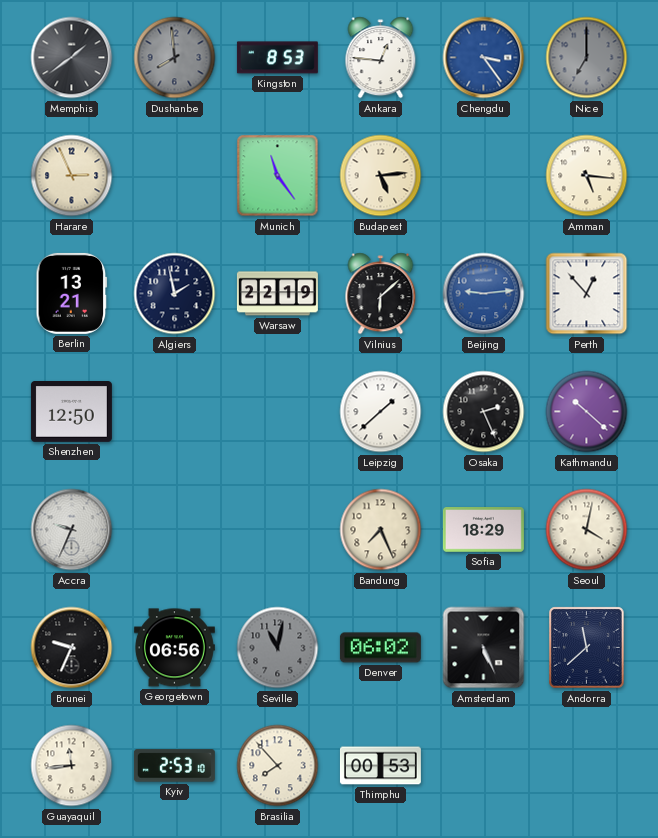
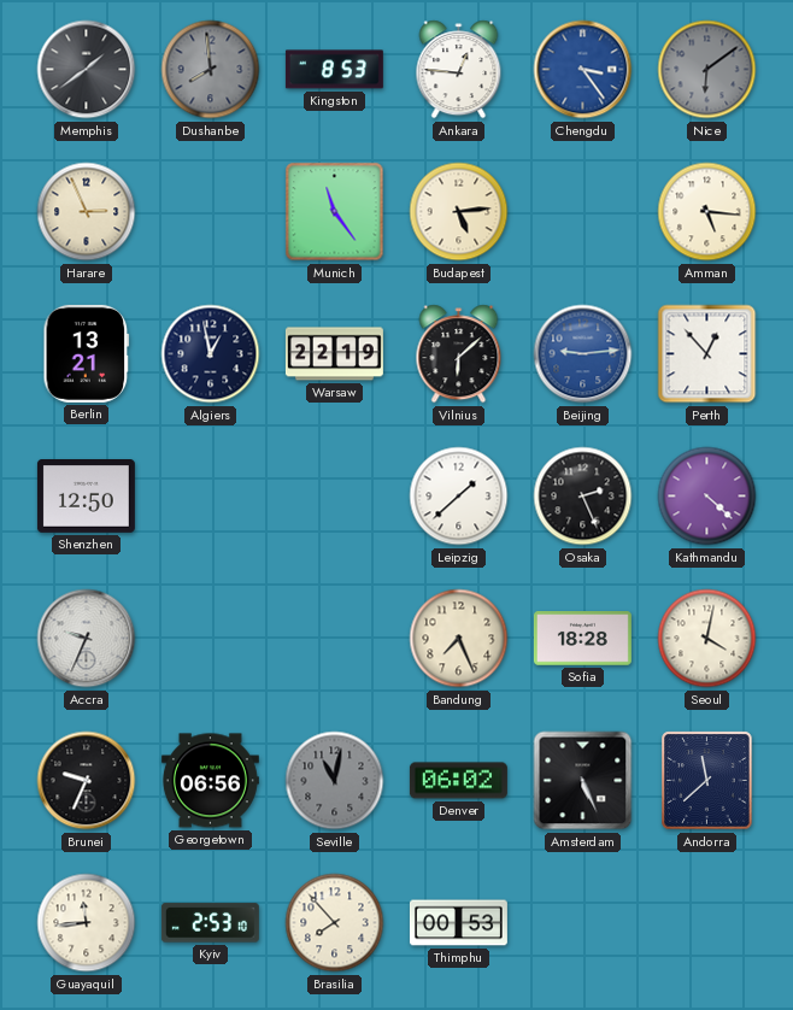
Nice: 7:00 -> 6:09
Algiers: 1:58 -> 12:58
Kathmandu: 10:22 -> 4:22
Sofia: 18:29 -> 18:28
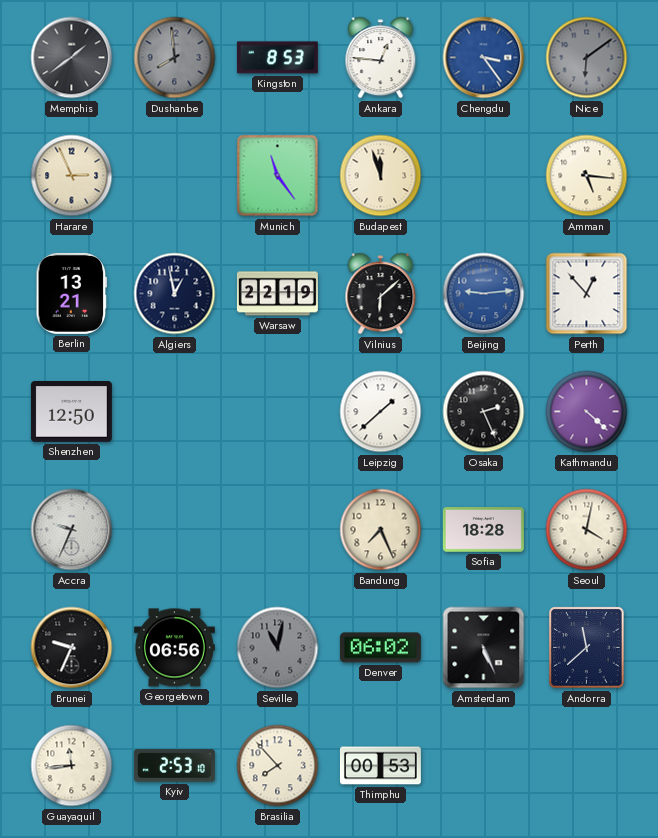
Budapest: 5:14 -> 11:57
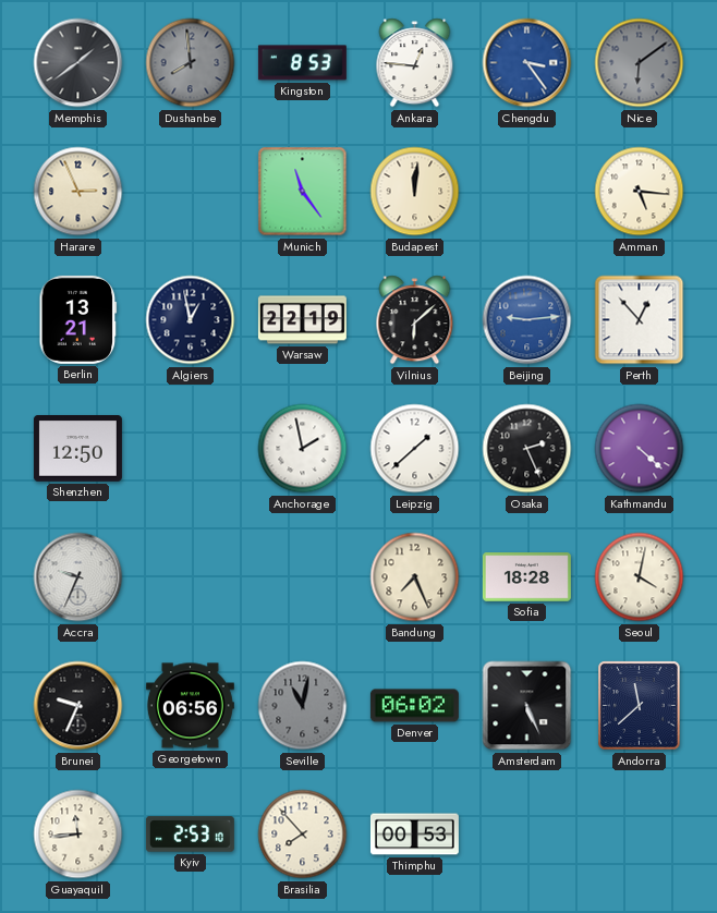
Budapest: 11:57 -> 12:01
Anchorage: none -> 1:58
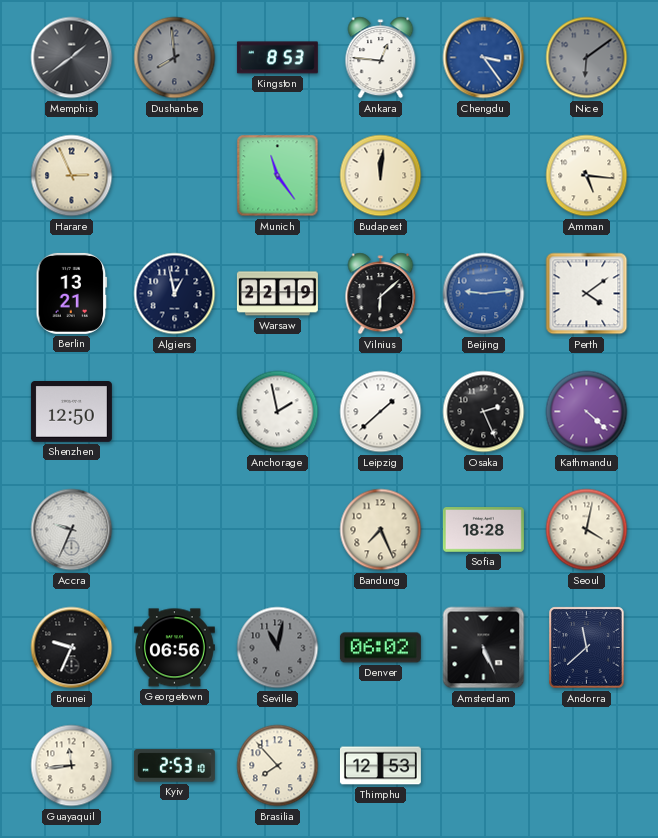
Perth: 12:53 -> 4:09
Thimphu: 00:53 -> 12:53
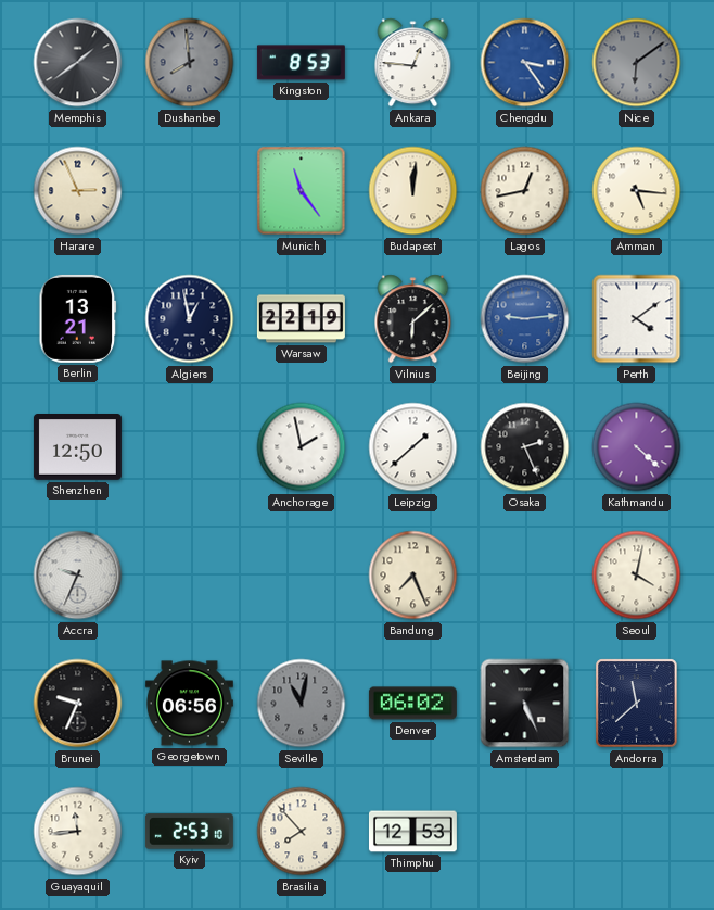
Lagos: none -> 12:43
Sofia: 18:28 -> none
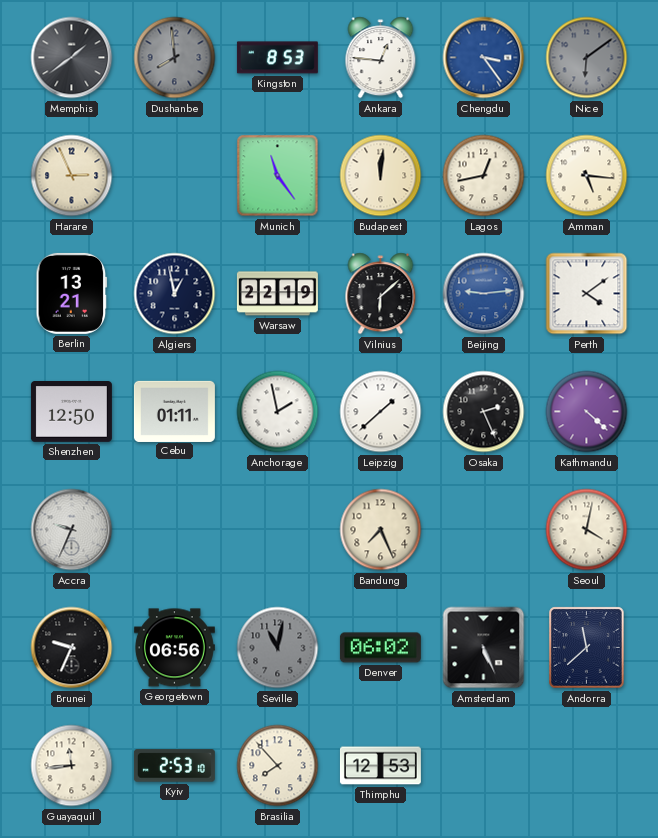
Cebu: none -> 01:11
